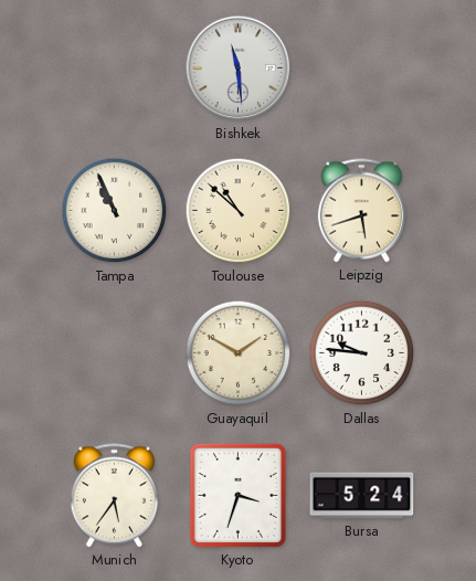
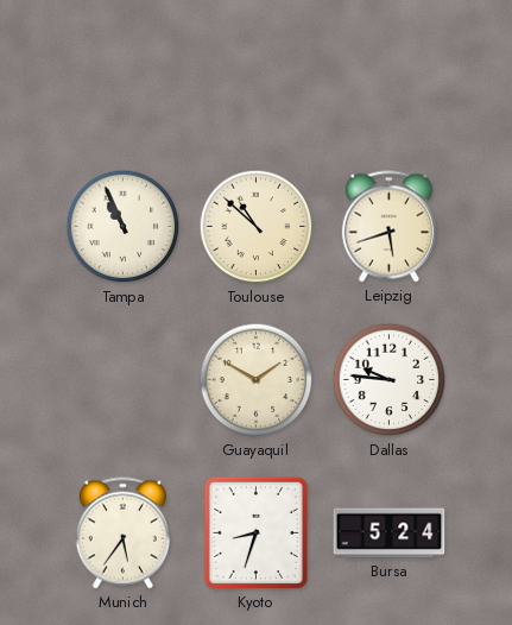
Bishkek: 11:29 -> none
Kyoto: 3:33 -> 8:33
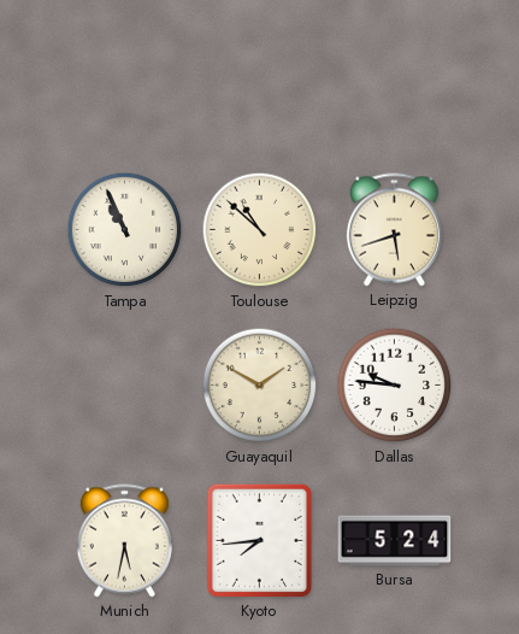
Munich: 5:36 -> 5:32
Kyoto: 8:33 -> 7:44
